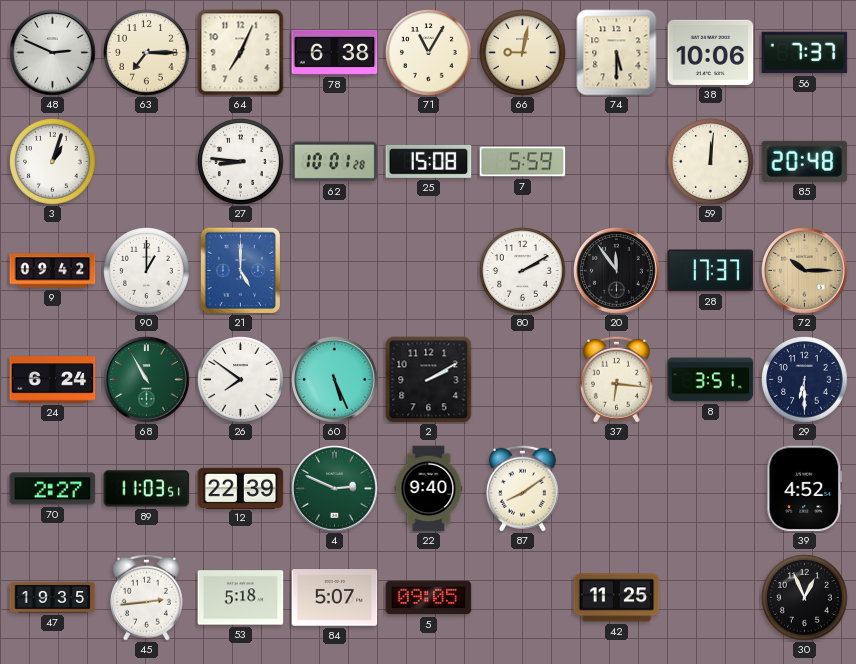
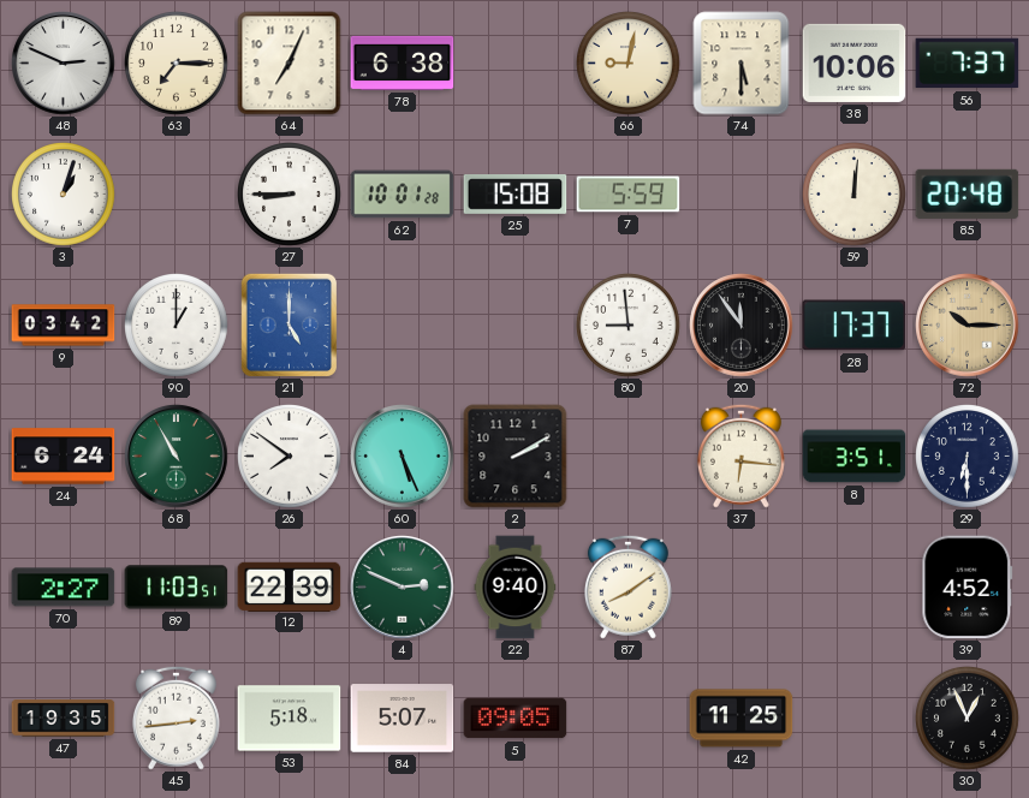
71: 11:05 -> none
27: 8:46 -> 8:45
9: 09:42 -> 03:42
80: 2:10 -> 8:59
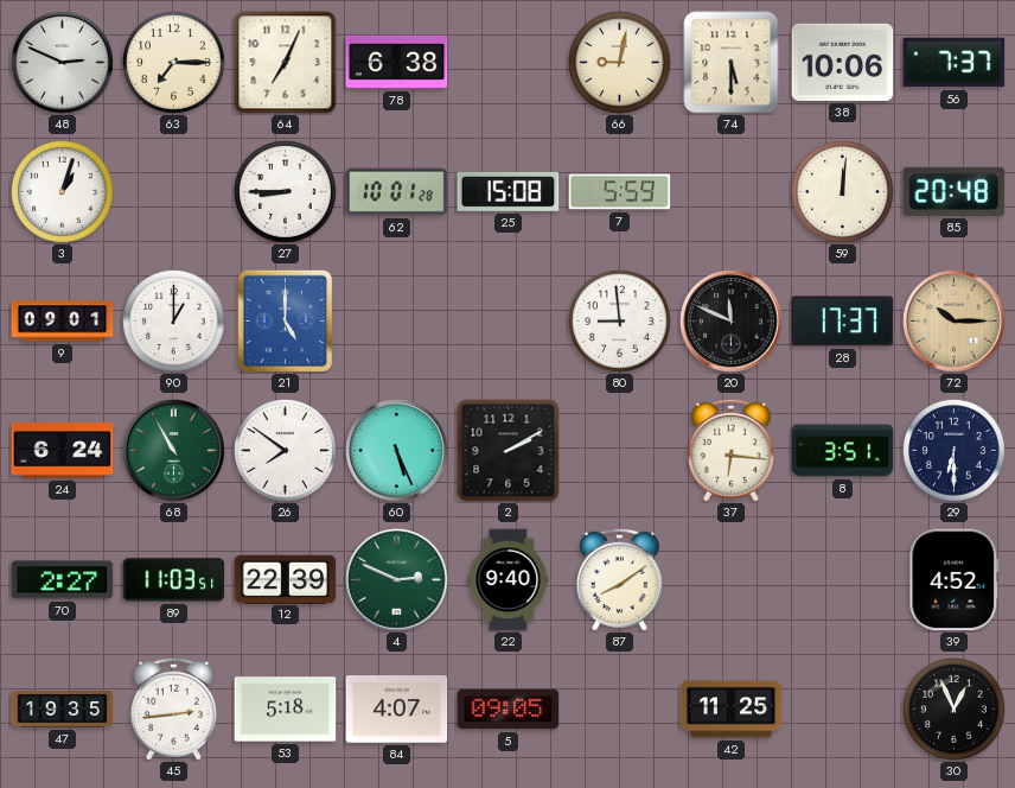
9: 03:42 -> 09:01
20: 11:54 -> 11:49
84: 5:07 -> 4:07
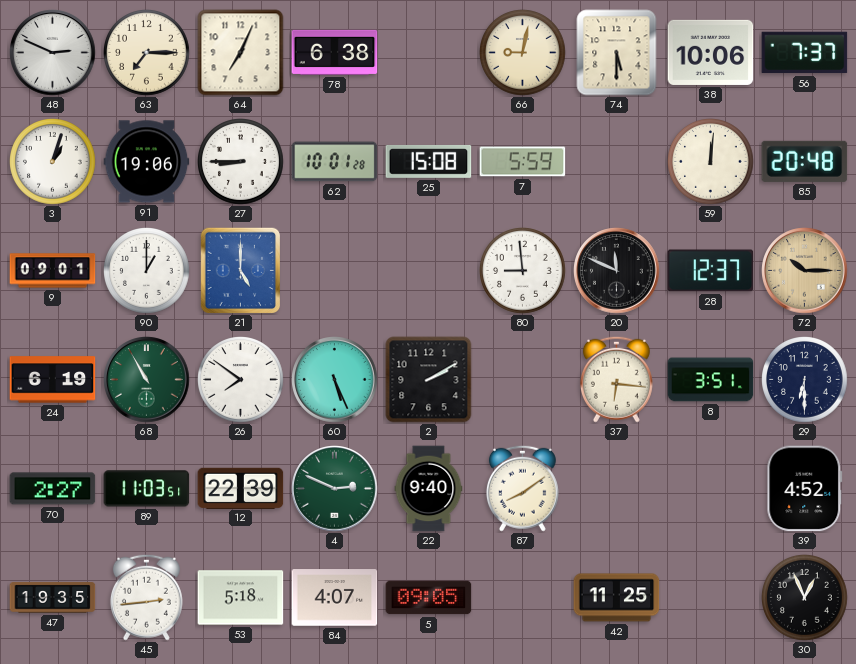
91: none -> 19:06
28: 17:37 -> 12:37
24: 6:24 -> 6:19
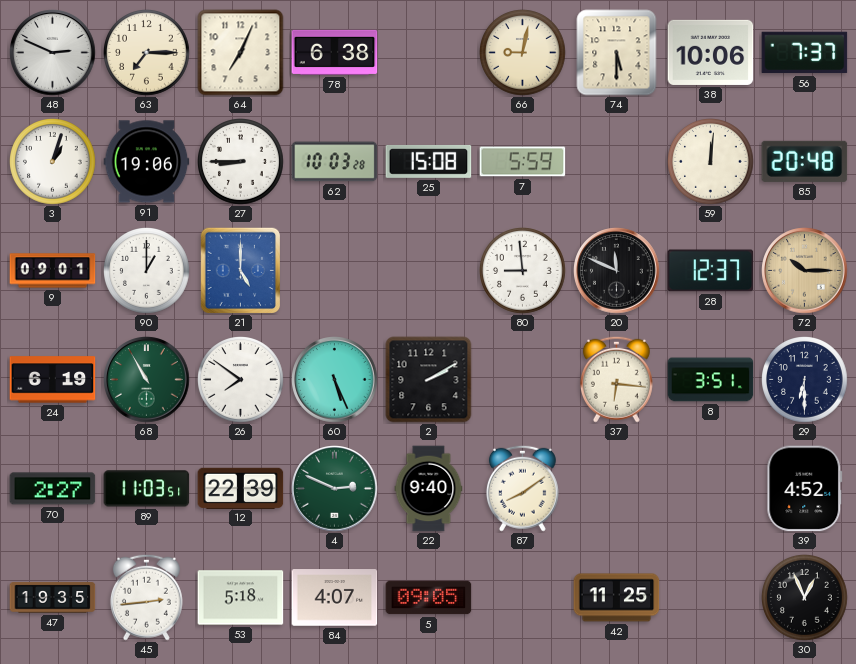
62: 10:01 -> 10:03
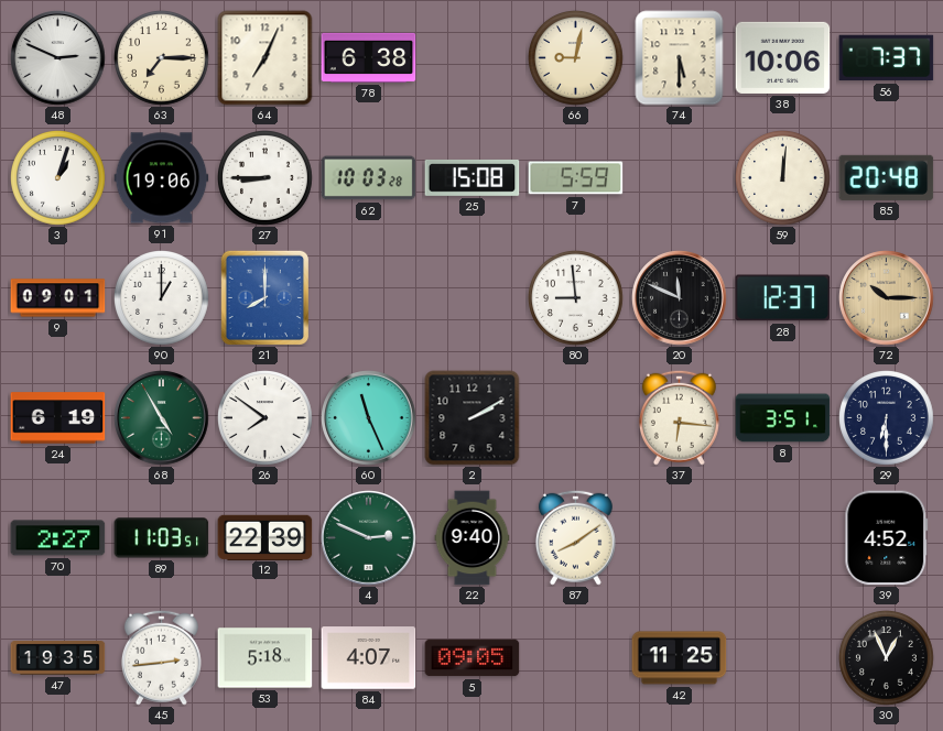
21: 5:00 -> 8:00
68: 10:55 -> 4:55
60: 5:26 -> 11:26
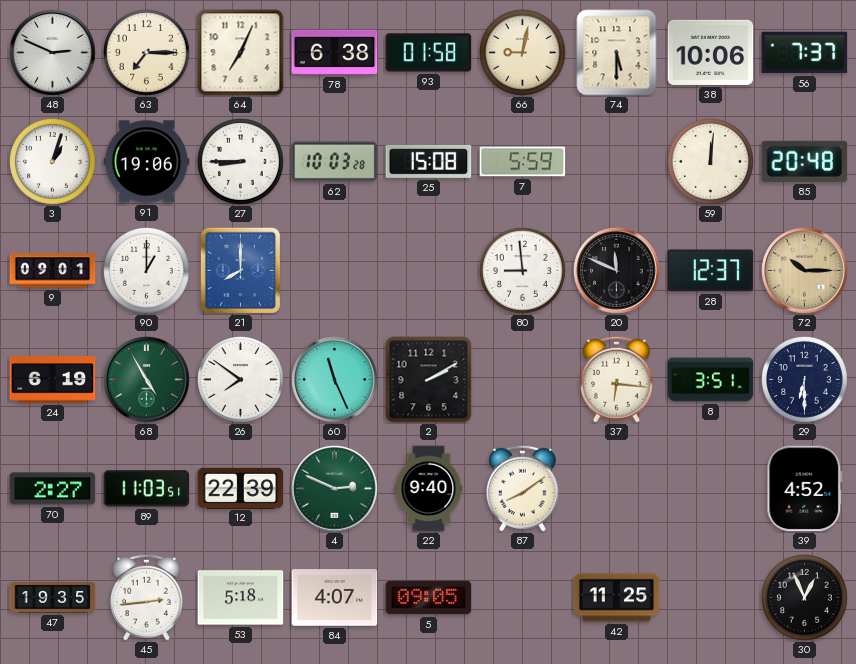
93: none -> 01:58
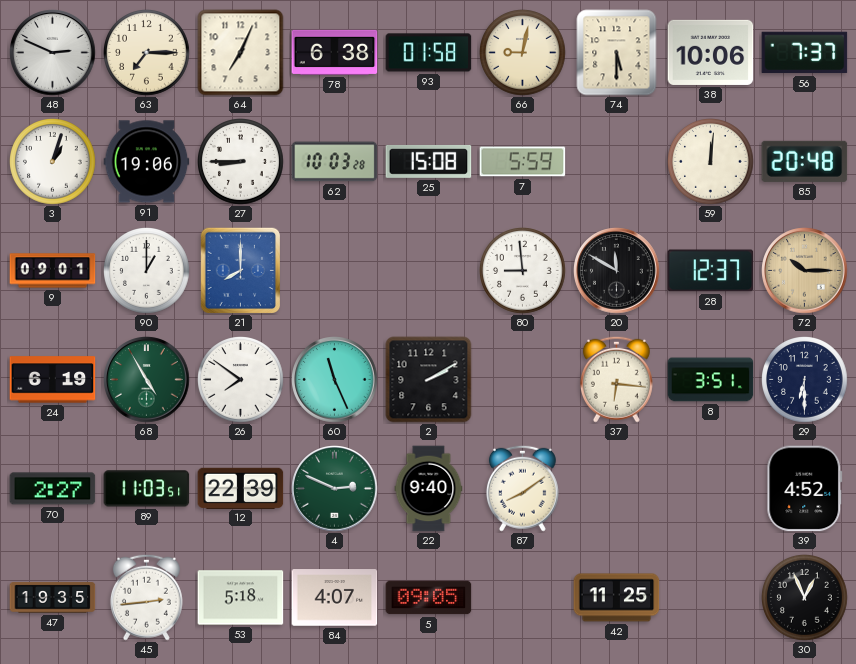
20: 11:49 -> 11:50
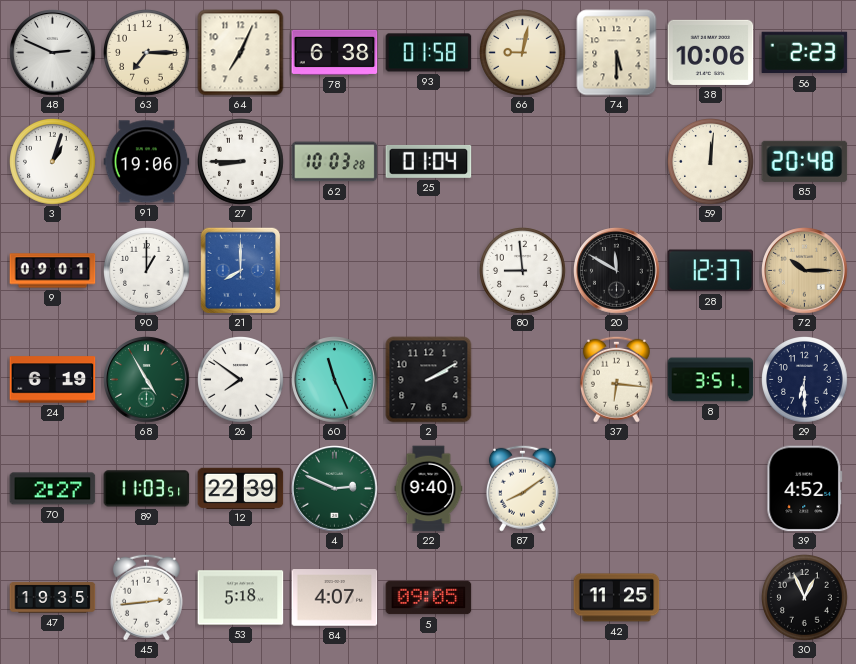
56: 7:37 -> 2:23
25: 15:08 -> 01:04
7: 5:59 -> none
